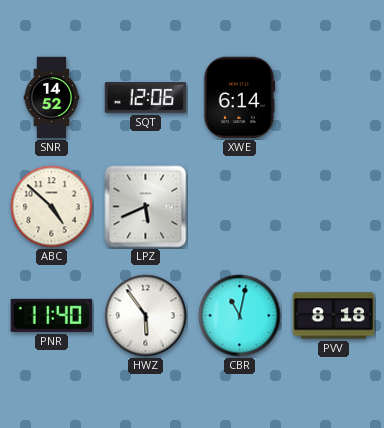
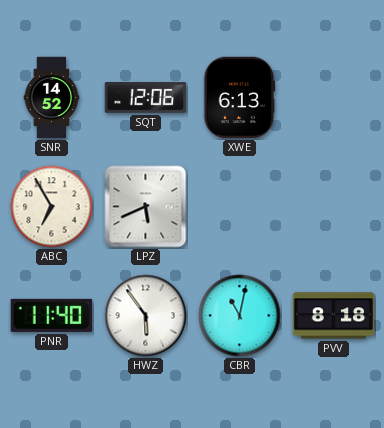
XWE: 6:14 -> 6:13
ABC: 4:52 -> 6:55
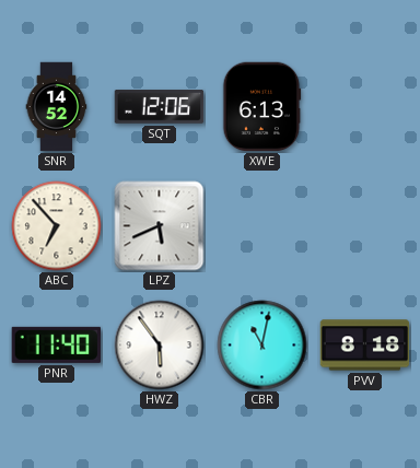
ABC: 6:55 -> 6:53
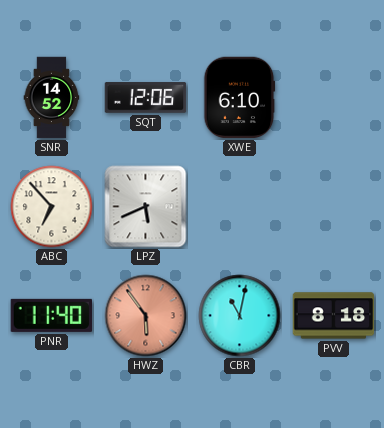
XWE: 6:13 -> 6:10
HWZ dial: white -> salmon
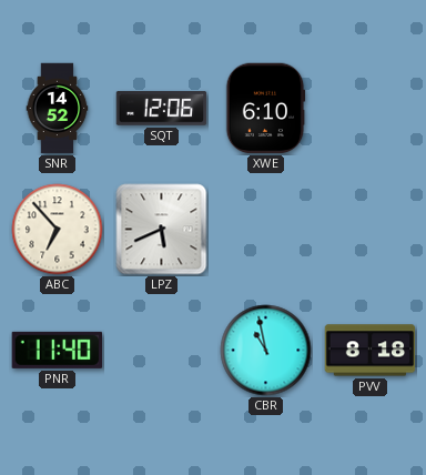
HWZ: 5:54 -> none
CBR: 11:02 -> 10:58
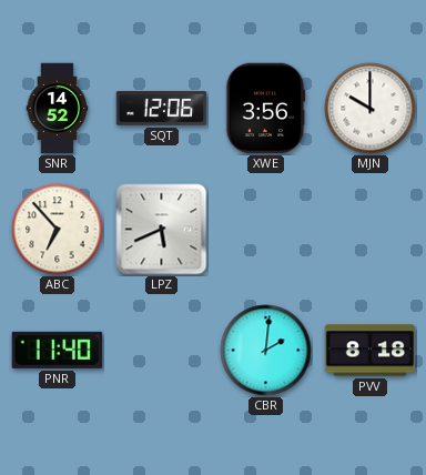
XWE: 6:10 -> 3:56
MJN: none -> 10:00
CBR: 10:58 -> 2:01
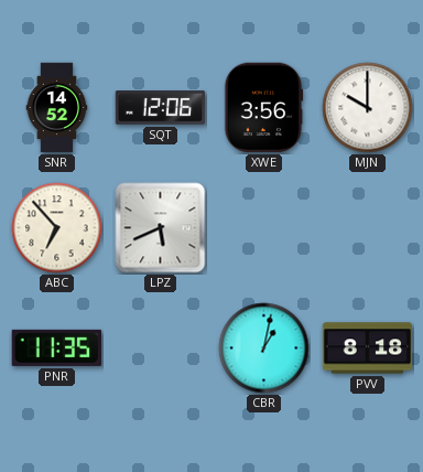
PNR: 11:40 -> 11:35
CBR: 2:01 -> 1:02
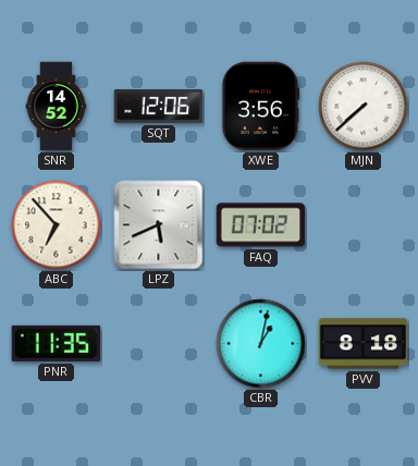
MJN: 10:00 -> 7:38
FAQ: none -> 07:02
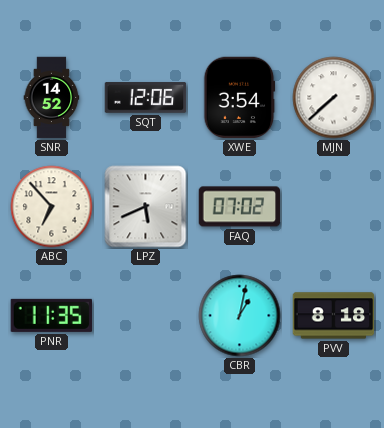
XWE: 3:56 -> 3:54
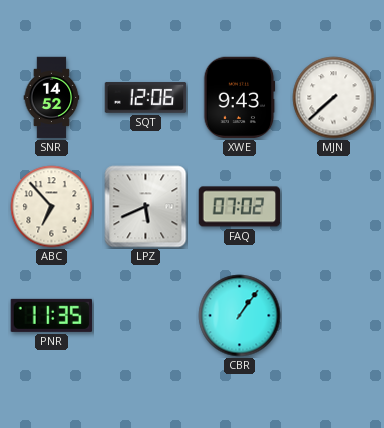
XWE: 3:54 -> 9:43
CBR: 1:02 -> 1:06
PVV: 8:18 -> none
